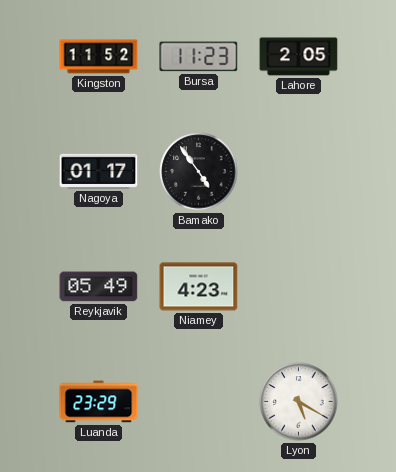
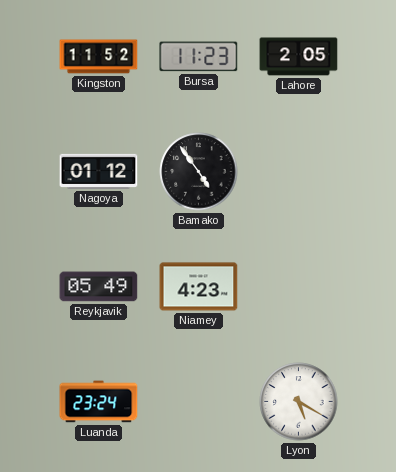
Nagoya: 01:17 -> 01:12
Luanda: 23:29 -> 23:24
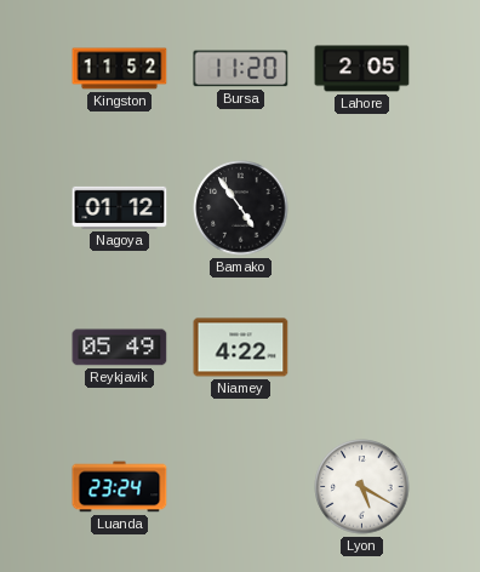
Bursa: 11:23 -> 11:20
Niamey: 4:23 -> 4:22
